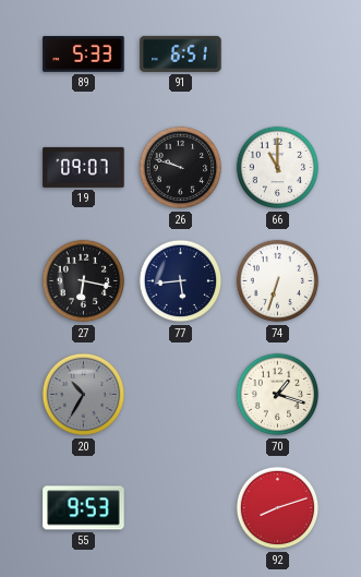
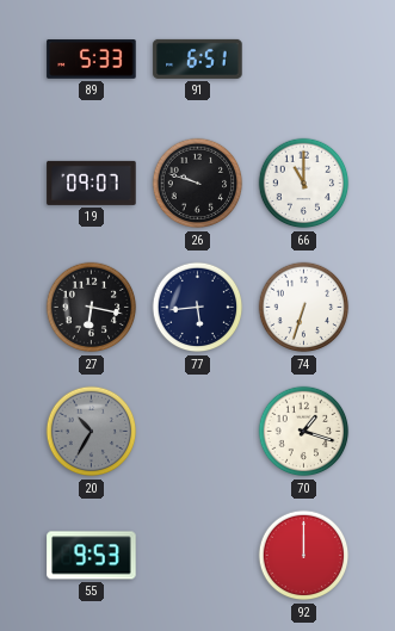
92: 8:12 -> 12:00
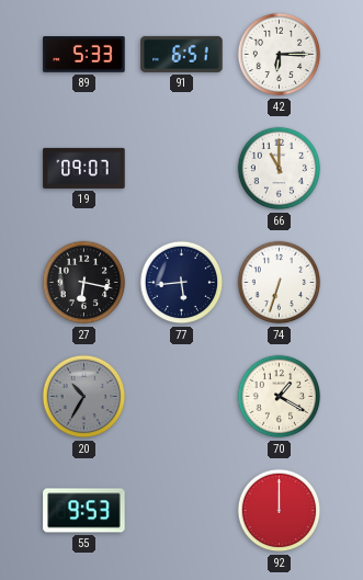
42: none -> 6:15
26: 9:48 -> none
70: 1:18 -> 1:20
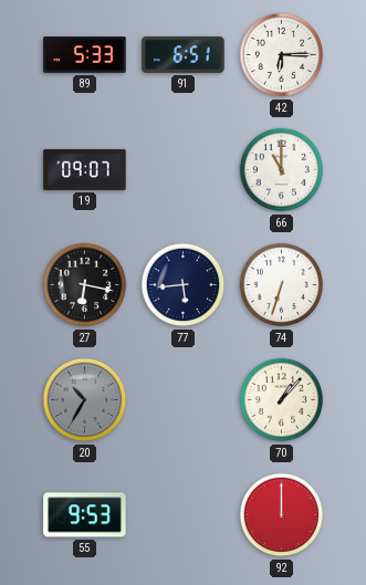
70: 1:20 -> 1:07
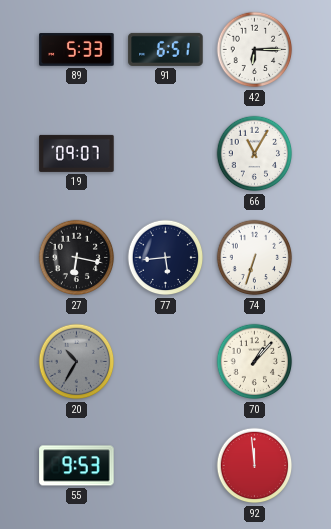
66: 11:00 -> 11:05
92: 12:00 -> 11:59
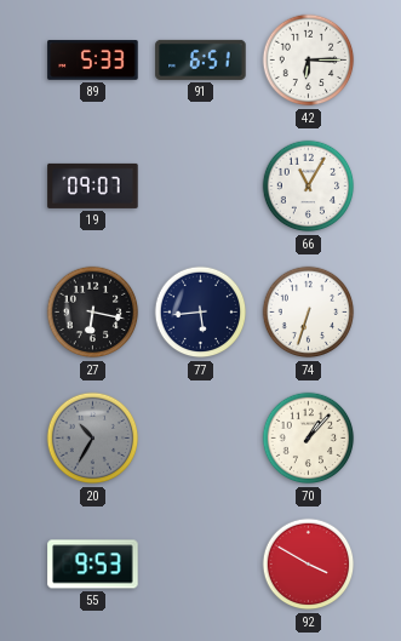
92: 11:59 -> 3:50
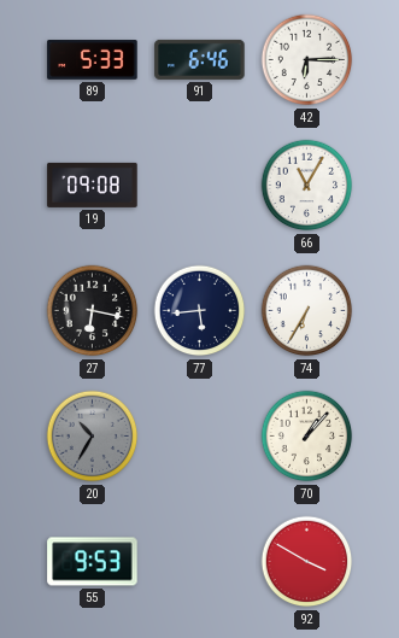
91: 6:51 -> 6:46
19: 09:07 -> 09:08
74: 6:33 -> 6:35
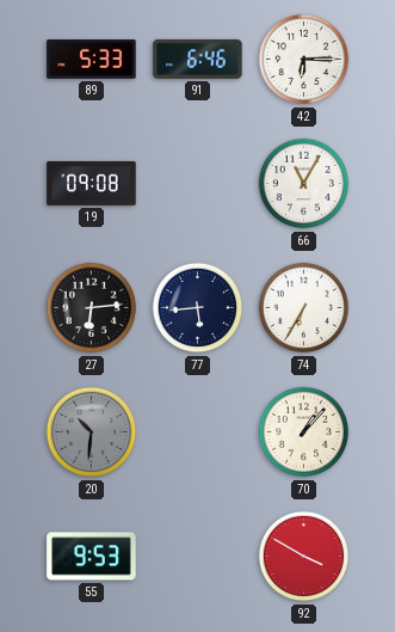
27: 6:17 -> 6:14
20: 10:35 -> 10:31
